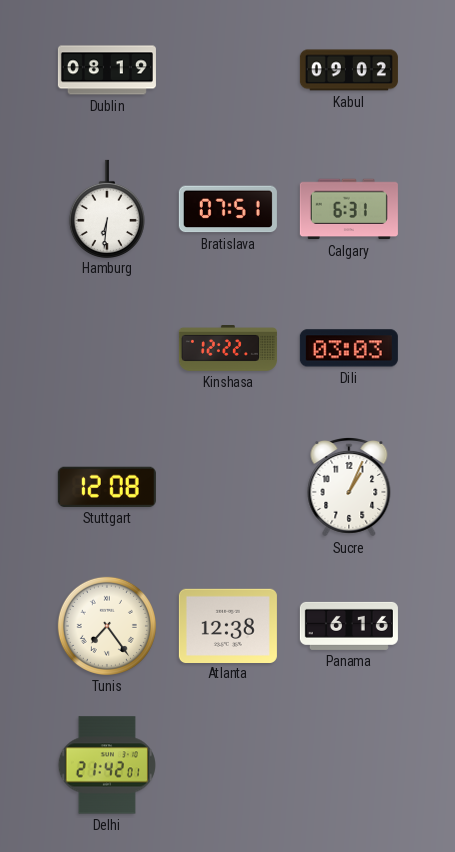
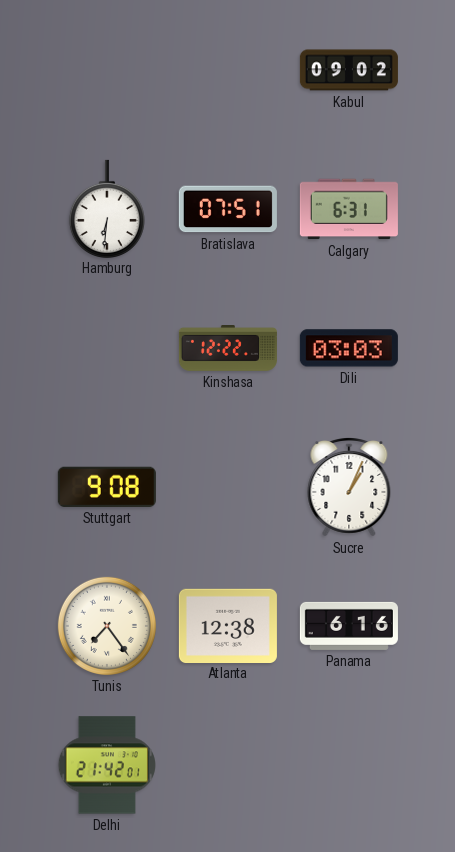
Dublin: 08:19 -> none
Stuttgart: 12:08 -> 9:08
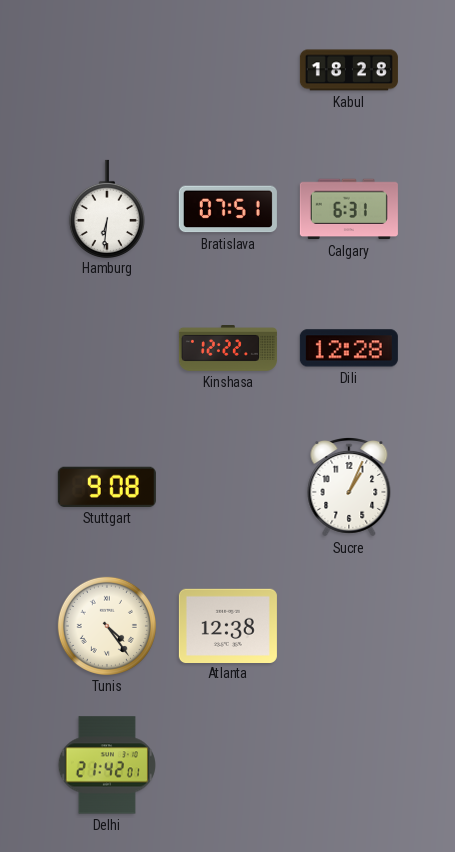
Kabul: 09:02 -> 18:28
Dili: 03:03 -> 12:28
Tunis: 7:24 -> 4:24
Panama: 6:16 -> none
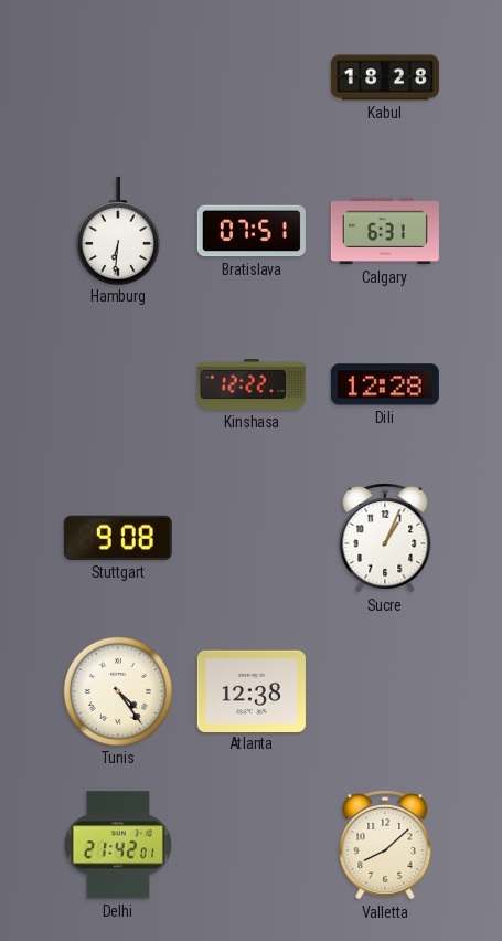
Valletta: none -> 8:08
